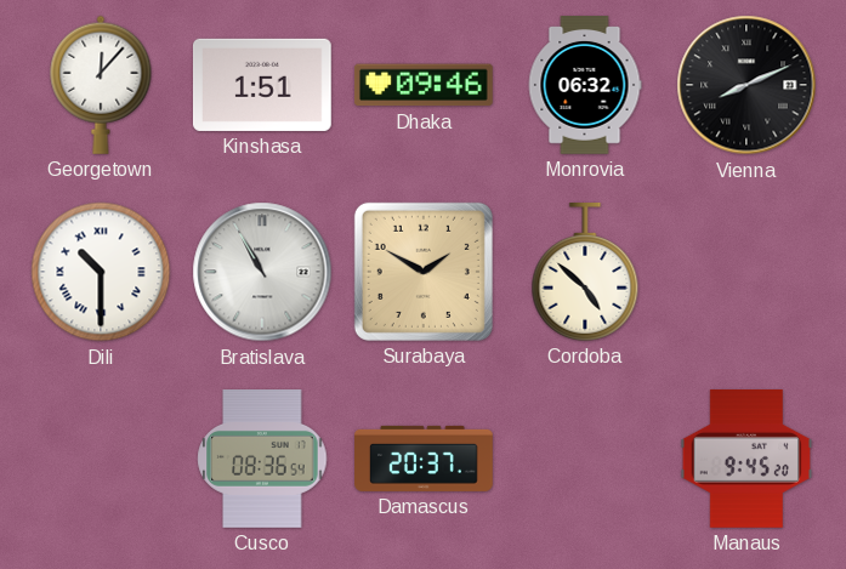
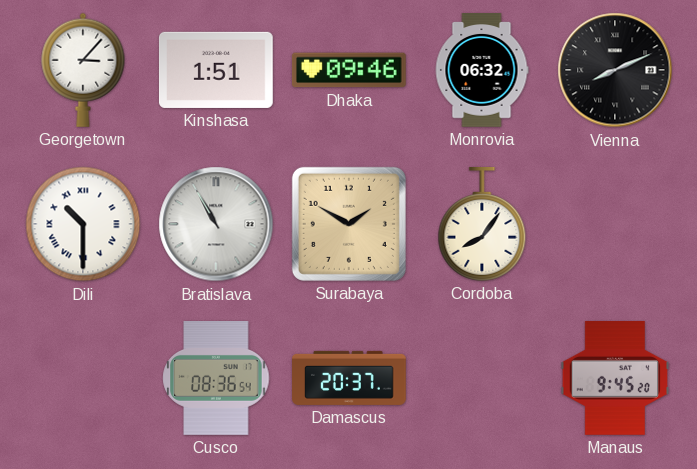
Georgetown: 12:07 -> 3:07
Cordoba: 4:52 -> 8:06
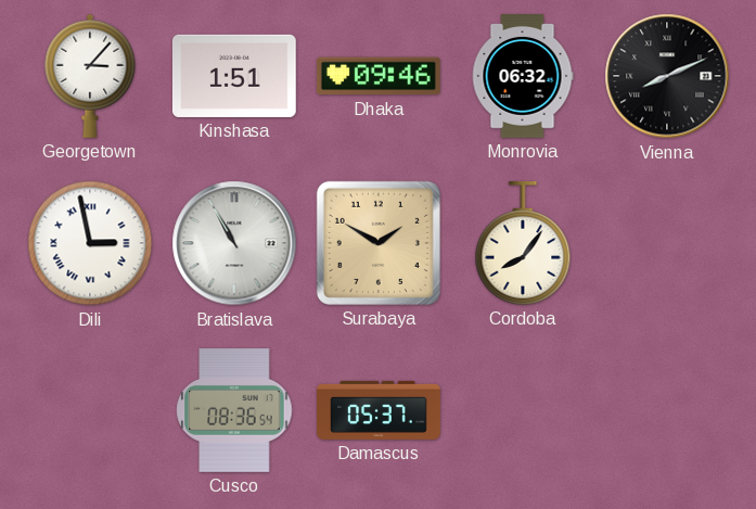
Dili: 10:30 -> 2:58
Damascus: 20:37 -> 05:37
Manaus: 9:45 -> none
